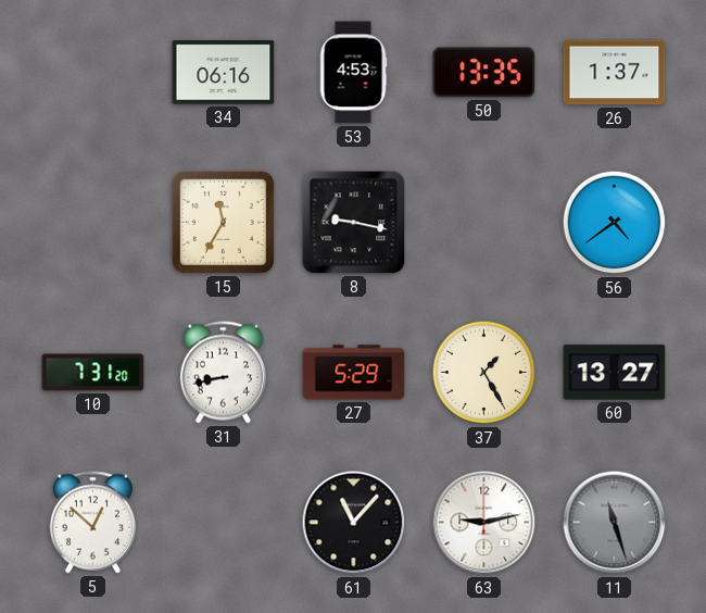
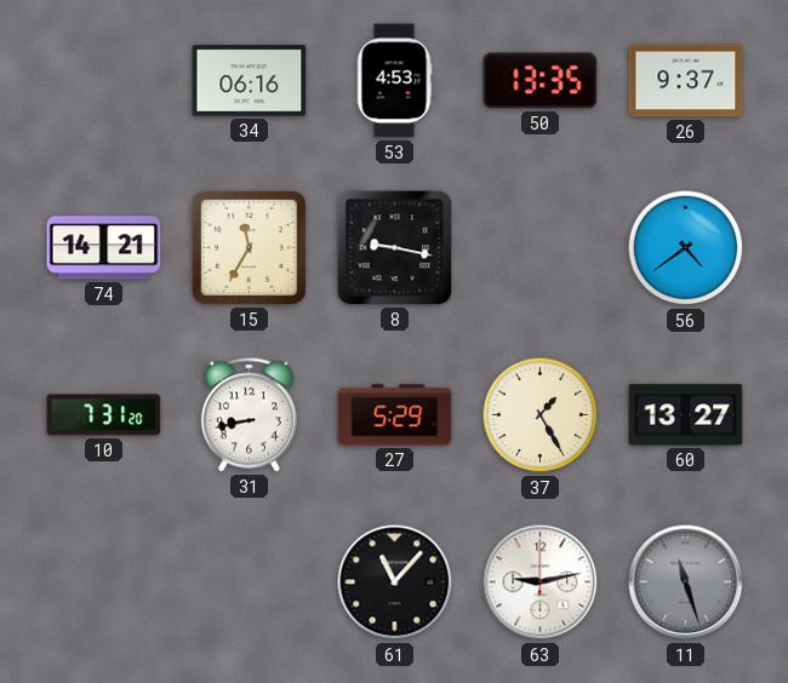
26: 1:37 -> 9:37
74: none -> 14:21
5: 12:52 -> none
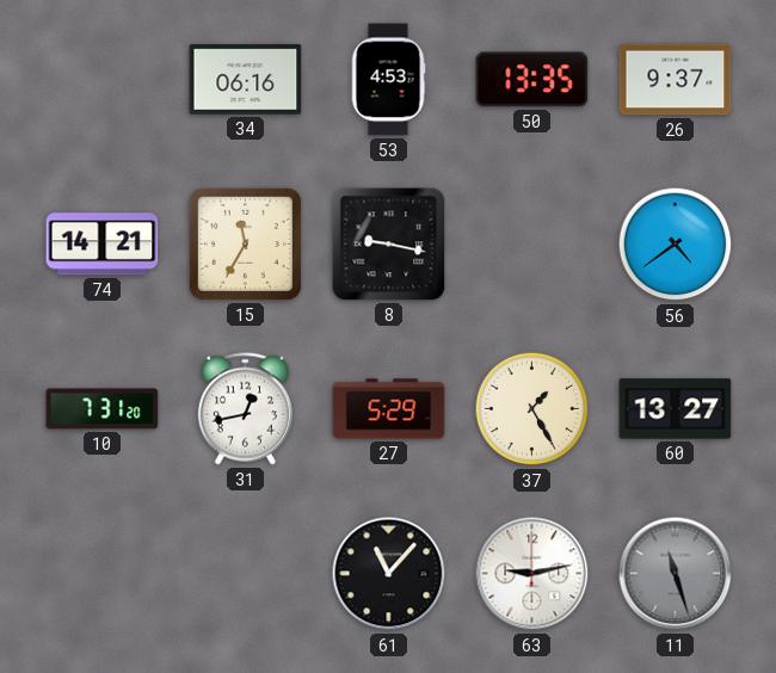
31: 8:43 -> 12:43
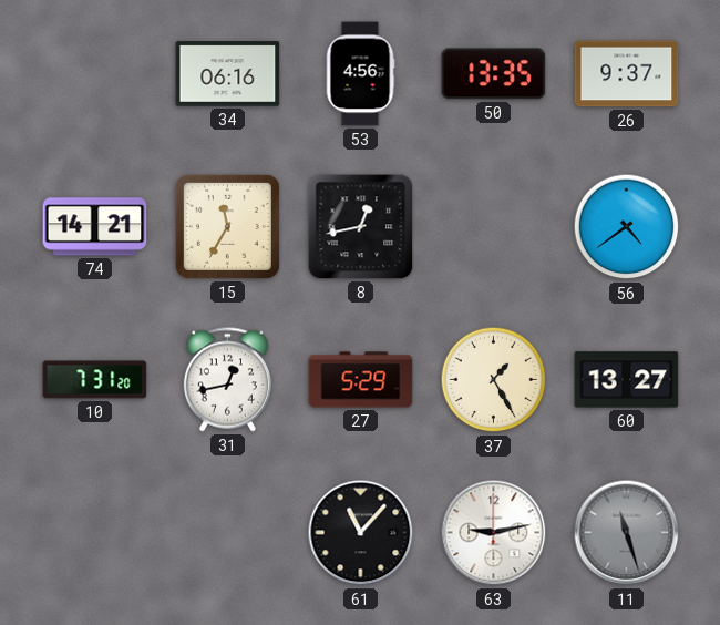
53: 4:53 -> 4:56
8: 9:17 -> 12:43
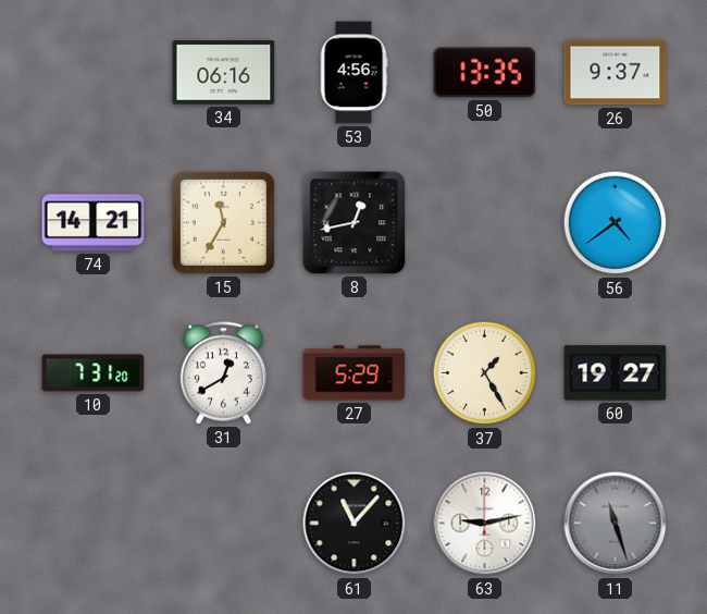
31: 12:43 -> 12:40
60: 13:27 -> 19:27
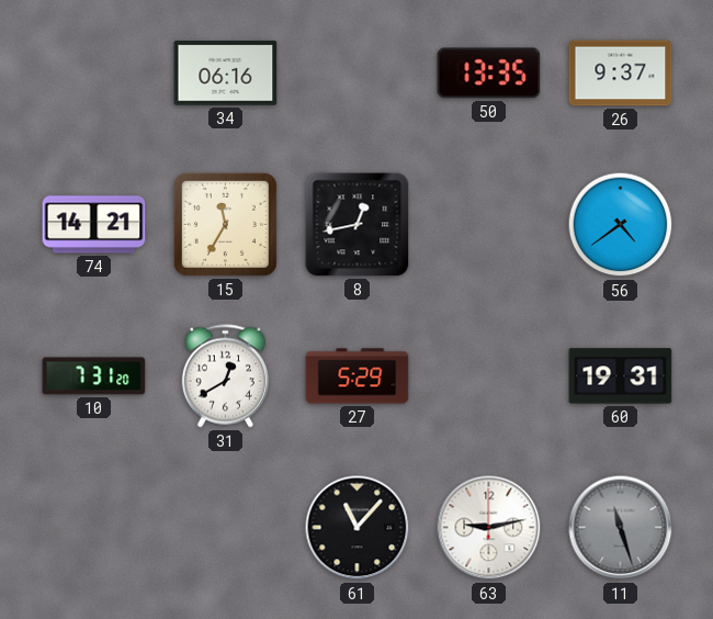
53: 4:56 -> none
37: 1:25 -> none
60: 19:27 -> 19:31
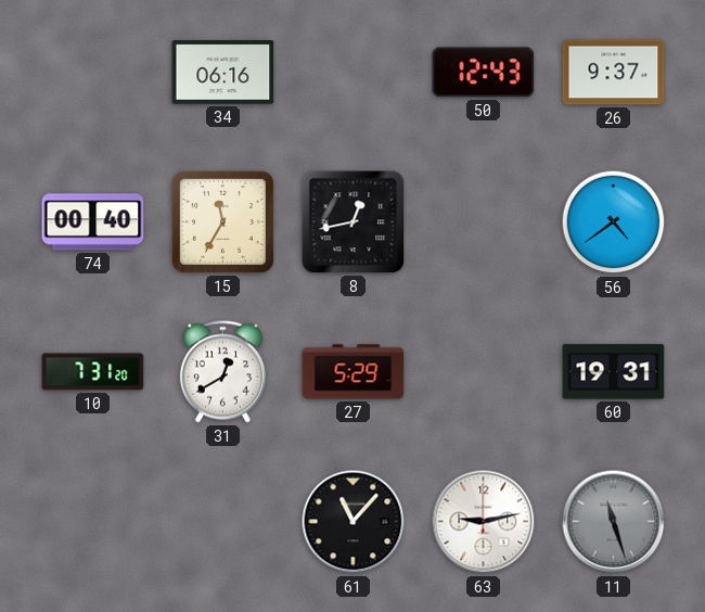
50: 13:35 -> 12:43
74: 14:21 -> 00:40
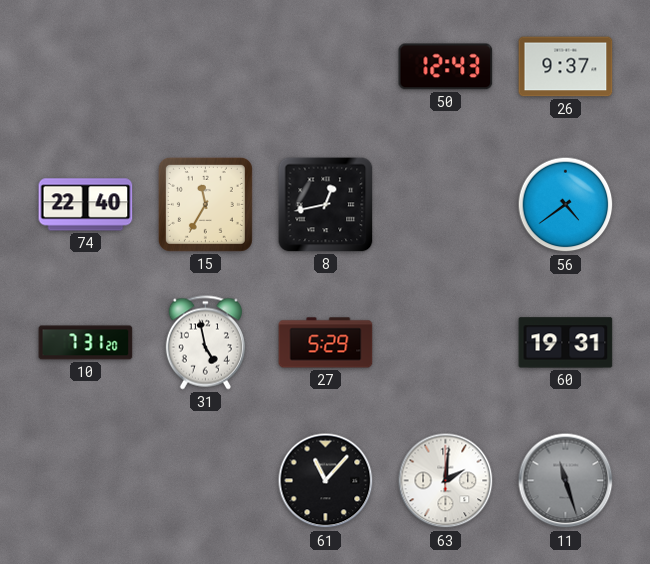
34: 06:16 -> none
74: 00:40 -> 22:40
31: 12:40 -> 4:58
63: 9:13 -> 2:01
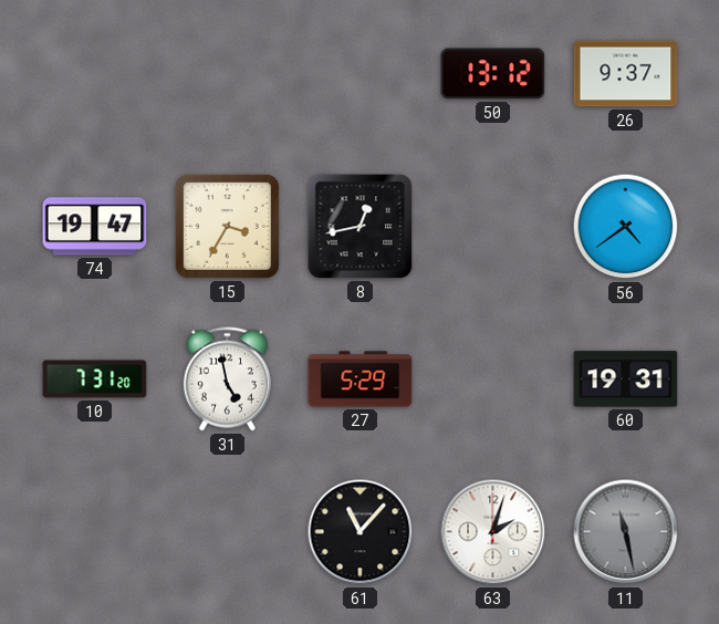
50: 12:43 -> 13:12
74: 22:40 -> 19:47
15: 11:35 -> 3:35
63: 2:01 -> 2:03
11: 11:27 -> 11:28
